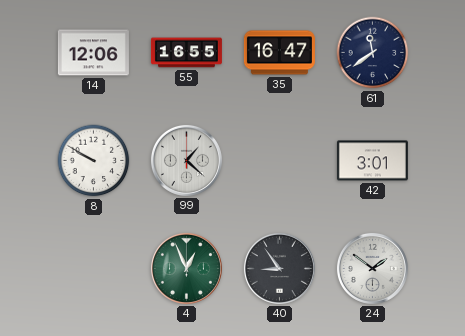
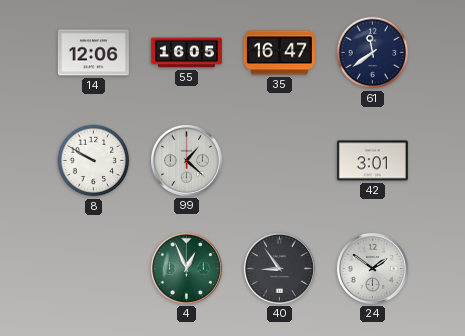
55: 16:55 -> 16:05
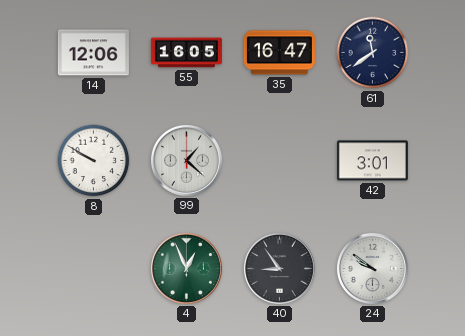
24: 1:51 -> 9:51
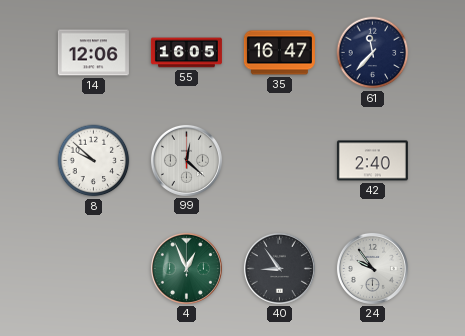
61: 11:39 -> 11:37
8: 9:50 -> 9:52
99: 1:22 -> 12:22
42: 3:01 -> 2:40
24: 9:51 -> 9:54
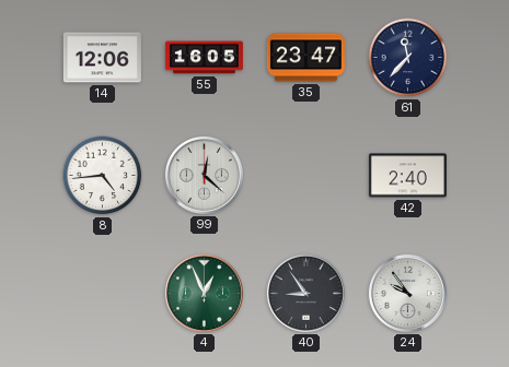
35: 16:47 -> 23:47
8: 9:52 -> 4:44
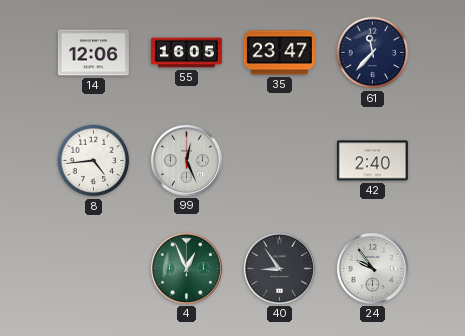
99: 12:22 -> 12:26
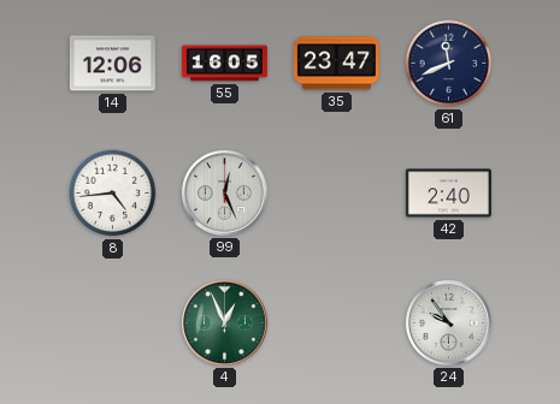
61: 11:37 -> 11:41
40: 8:54 -> none
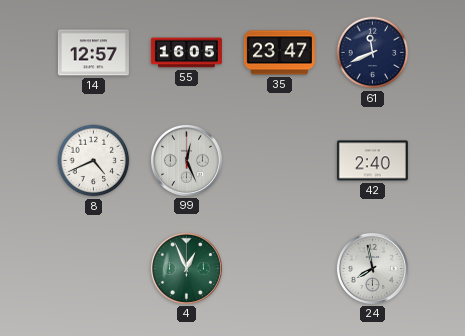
14: 12:06 -> 12:57
8: 4:44 -> 4:41
24: 9:54 -> 7:58
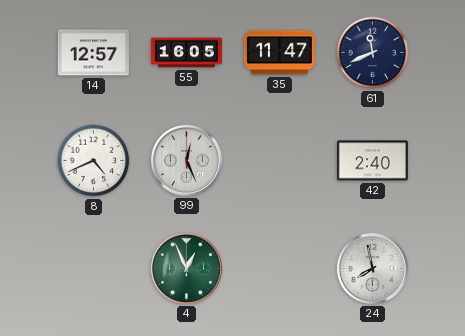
35: 23:47 -> 11:47
